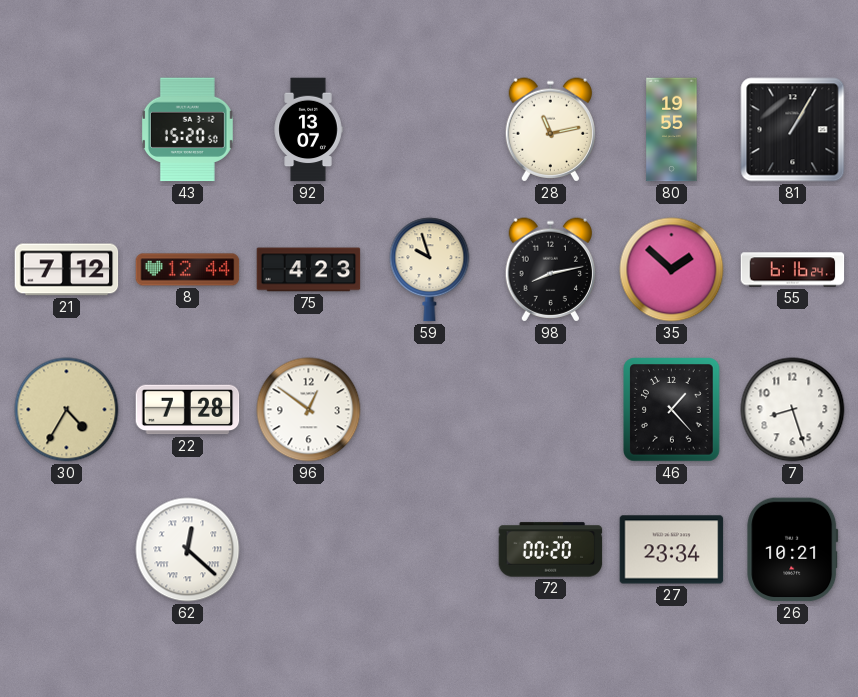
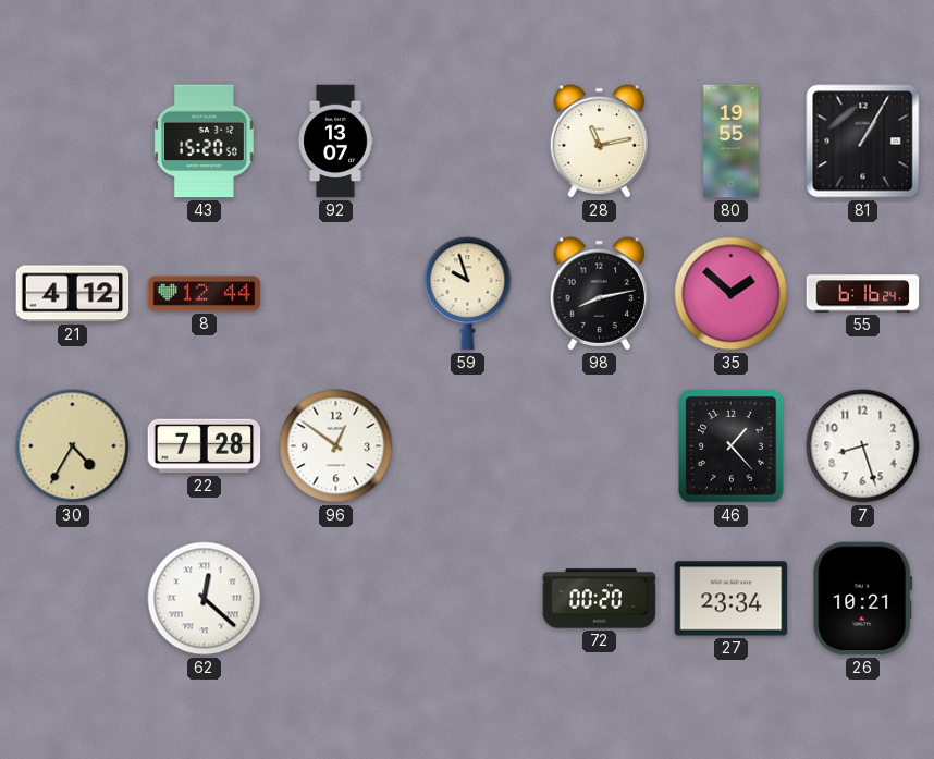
21: 7:12 -> 4:12
75: 4:23 -> none
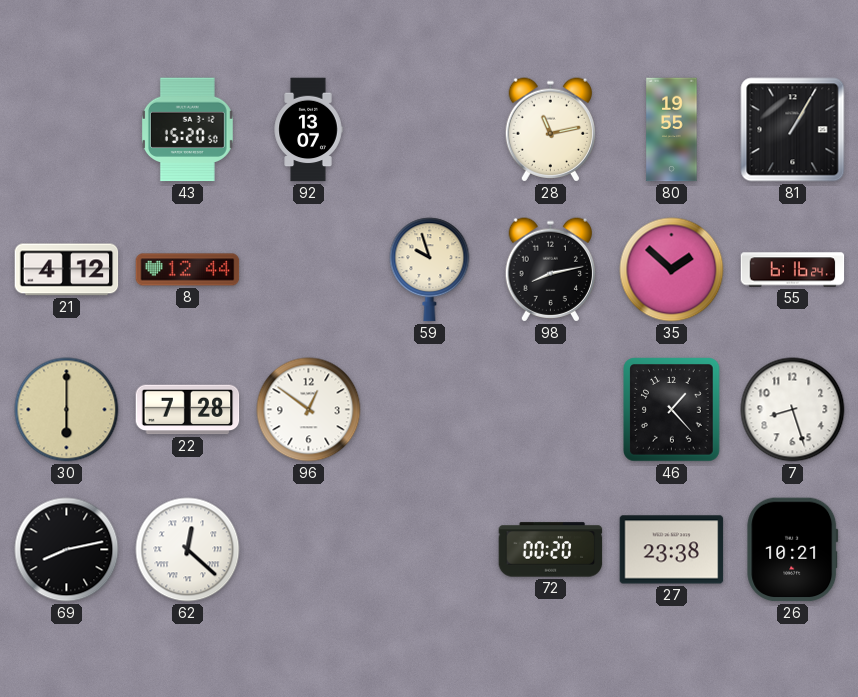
30: 4:35 -> 6:00
69: none -> 8:13
27: 23:34 -> 23:38
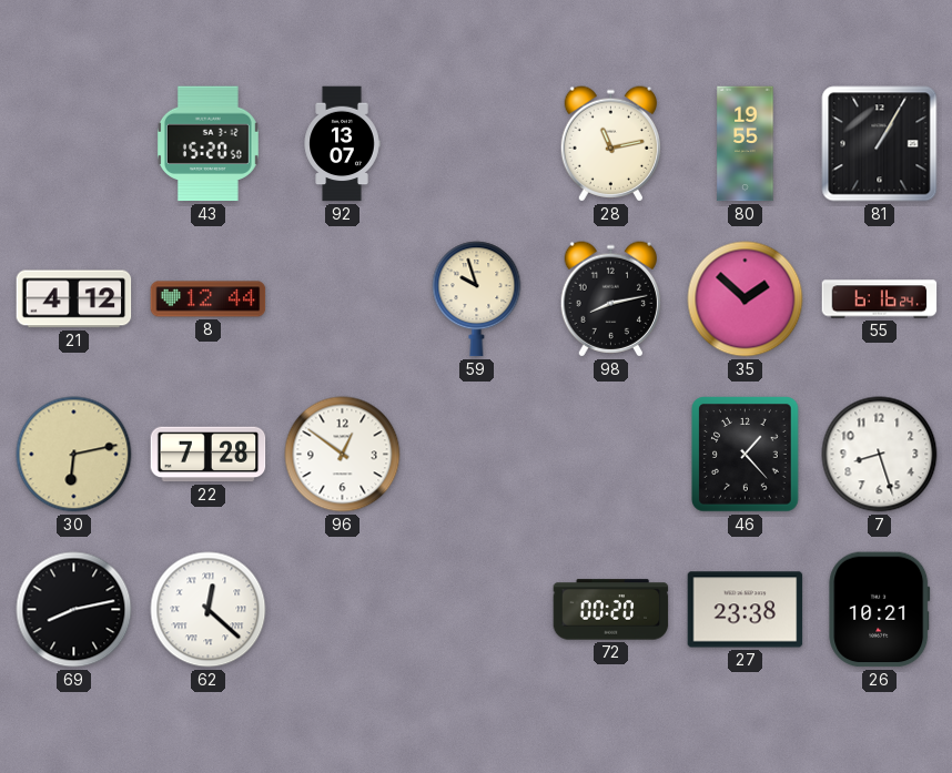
30: 6:00 -> 6:13
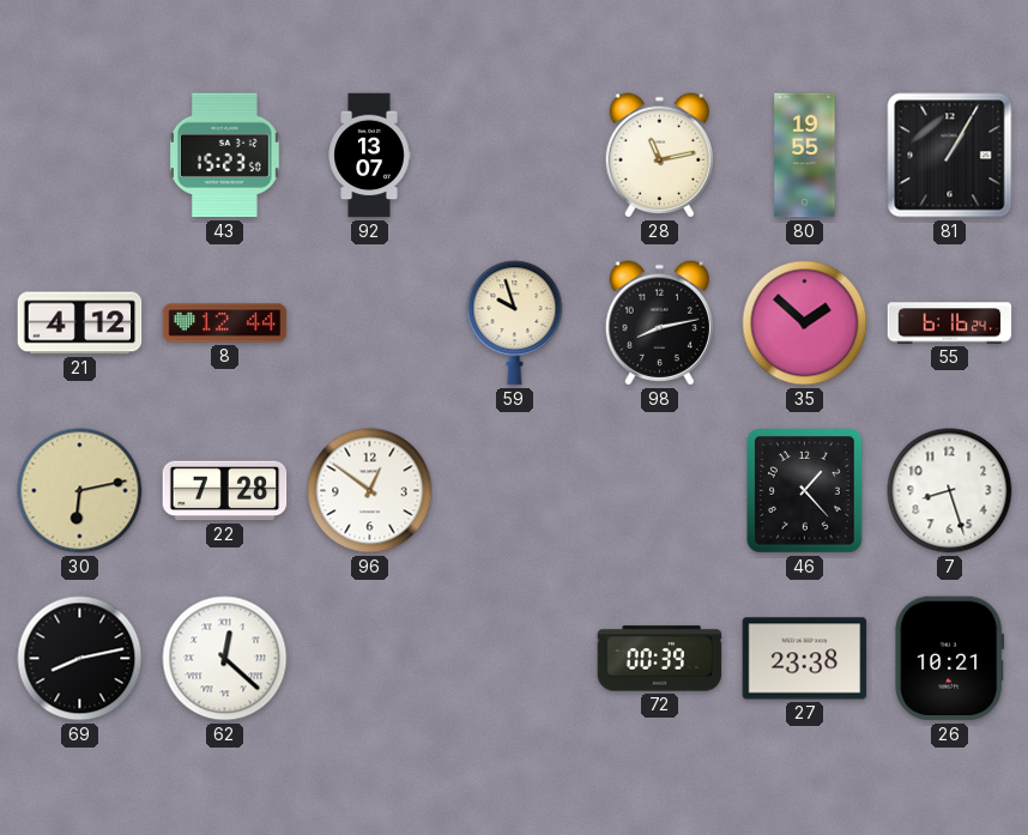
43: 15:20 -> 15:23
72: 00:20 -> 00:39
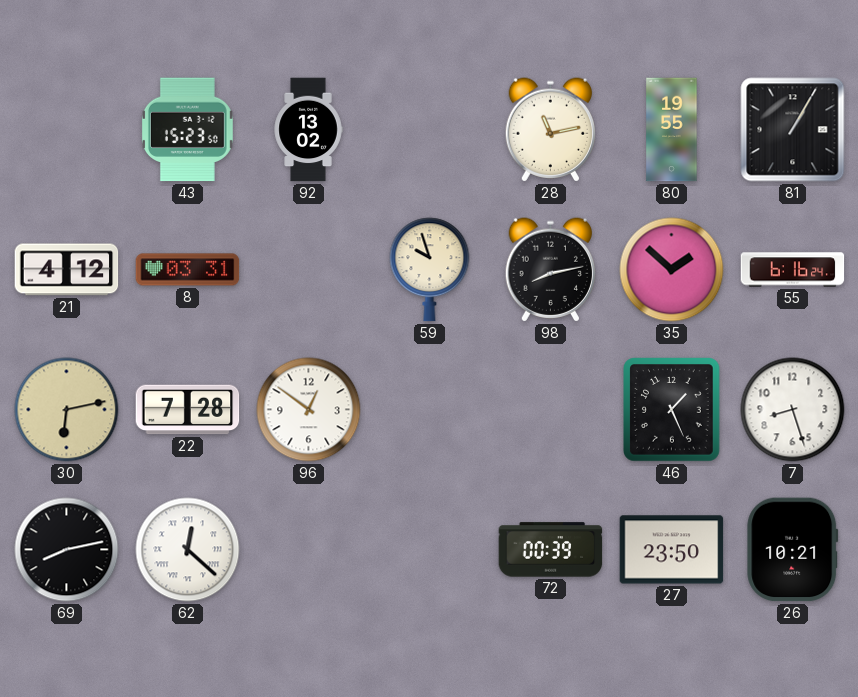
92: 13:07 -> 13:02
8: 12:44 -> 03:31
46: 1:23 -> 1:26
27: 23:38 -> 23:50
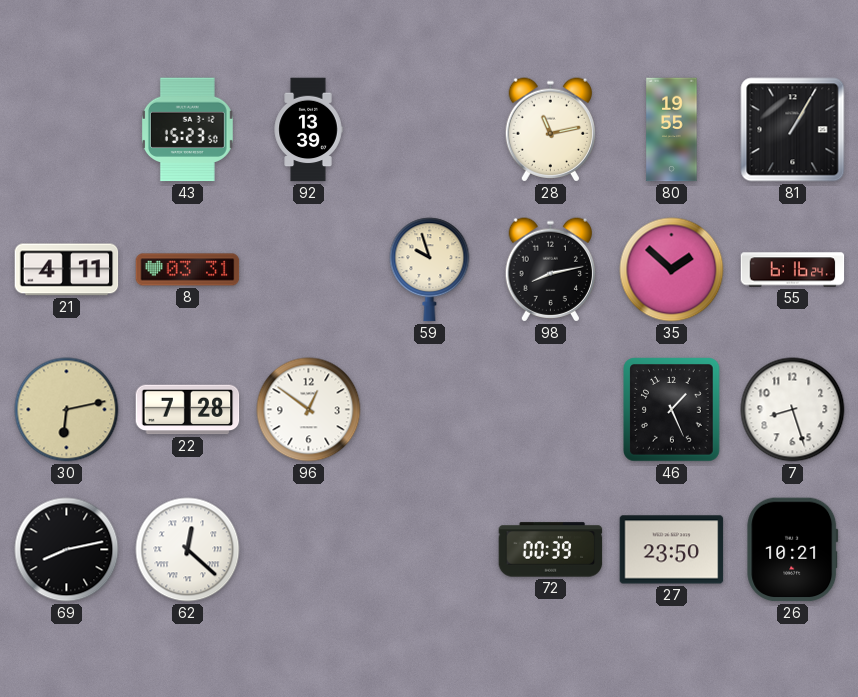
92: 13:02 -> 13:39
21: 4:12 -> 4:11
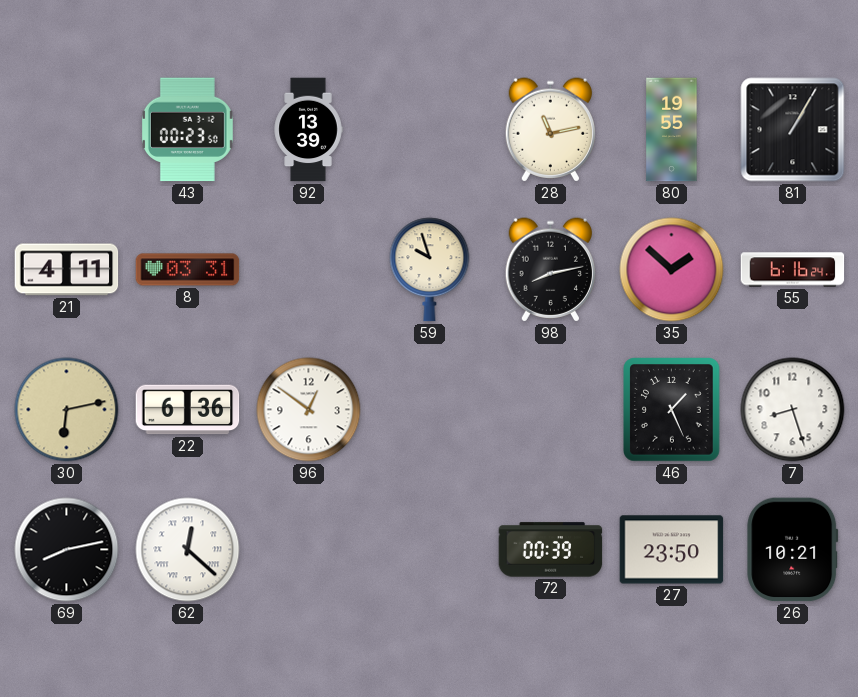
43: 15:23 -> 00:23
22: 7:28 -> 6:36
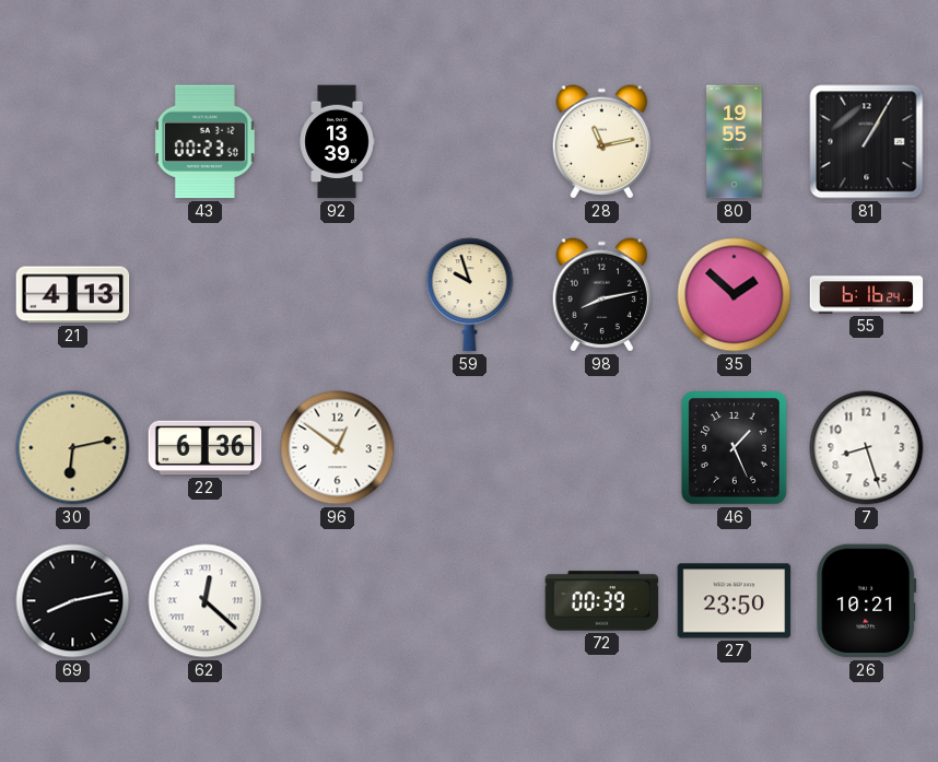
21: 4:11 -> 4:13
8: 03:31 -> none
